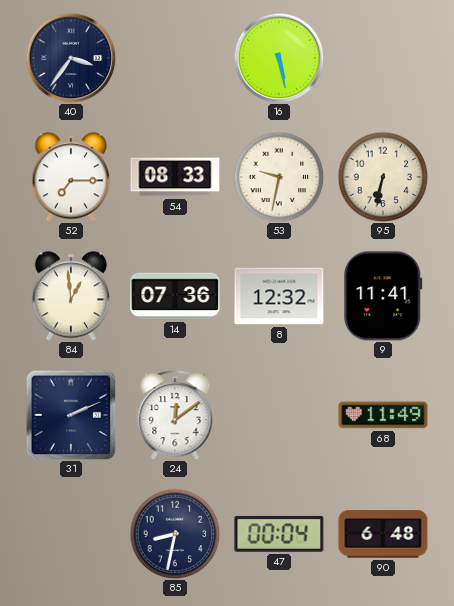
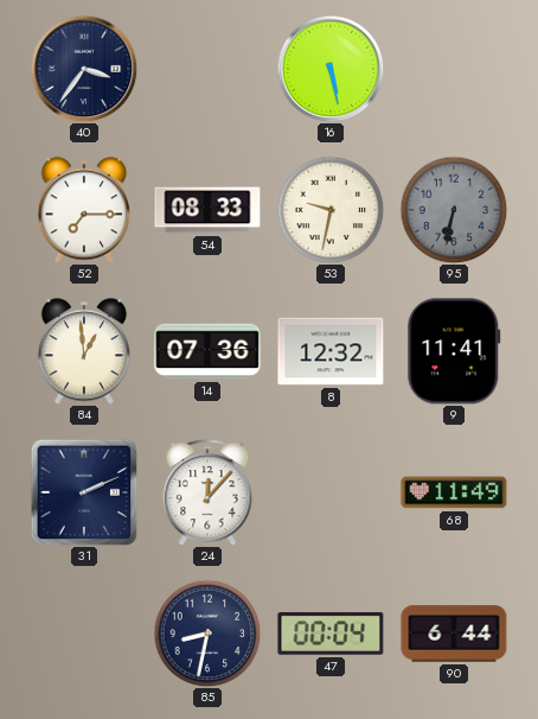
95 dial: cream -> grey
24: 12:09 -> 12:07
90: 6:48 -> 6:44
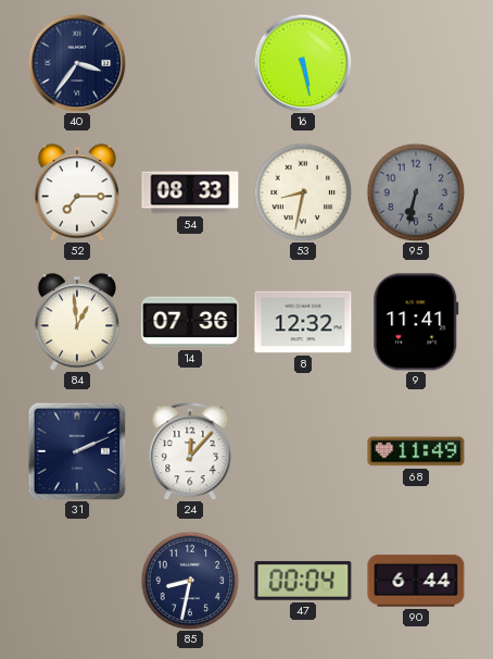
53: 9:32 -> 8:32
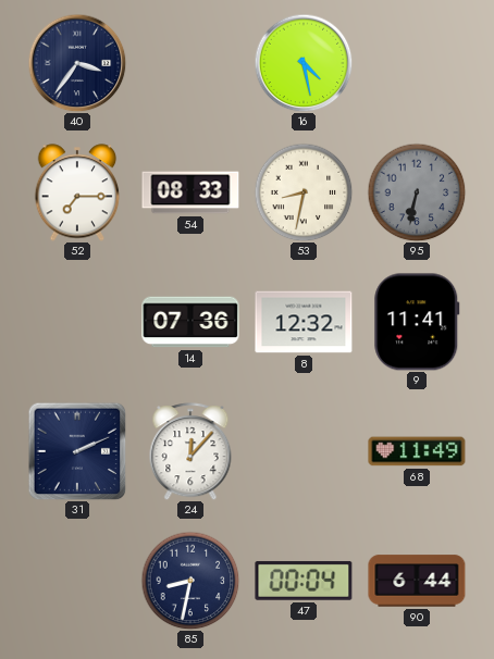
16: 5:28 -> 4:28
84: 12:59 -> none
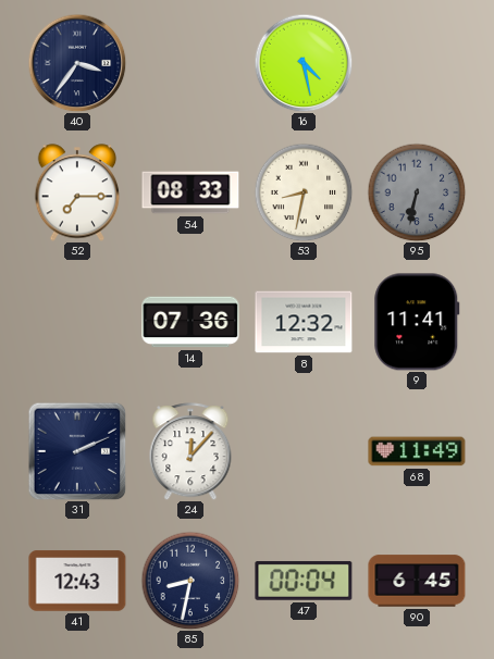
41: none -> 12:43
90: 6:44 -> 6:45
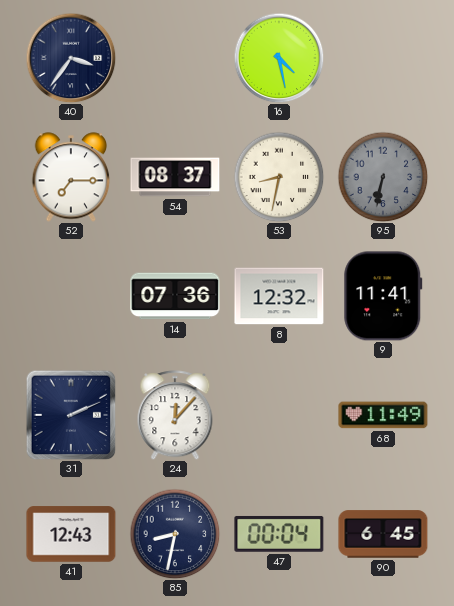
54: 08:33 -> 08:37
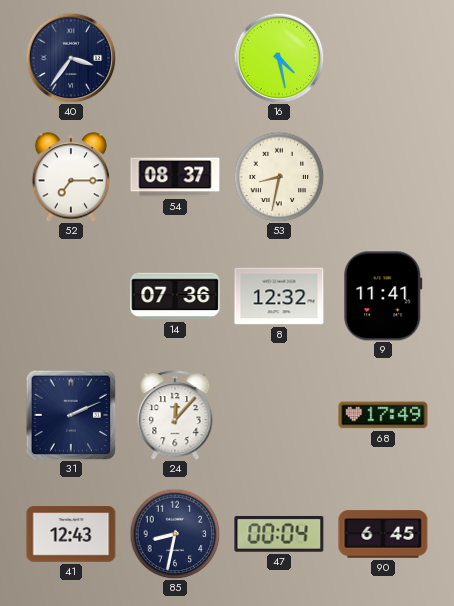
95: 6:32 -> none
68: 11:49 -> 17:49
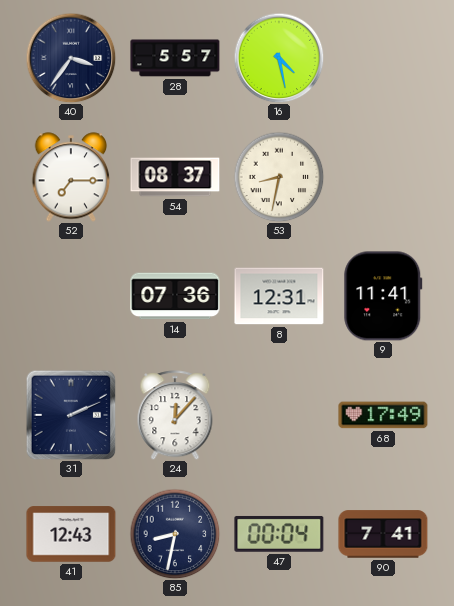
28: none -> 5:57
8: 12:32 -> 12:31
90: 6:45 -> 7:41
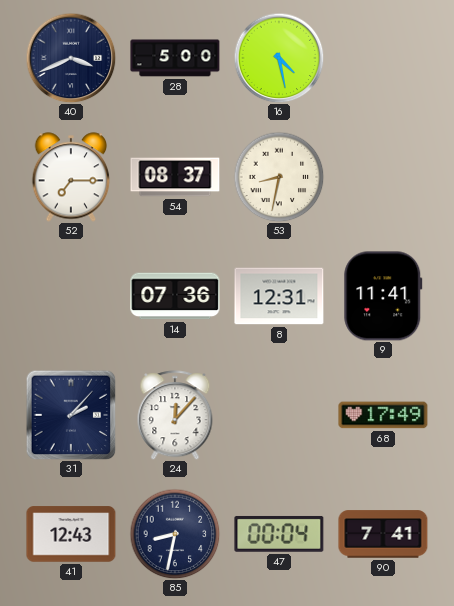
40: 3:36 -> 3:41
28: 5:57 -> 5:00
31: 2:11 -> 2:07
